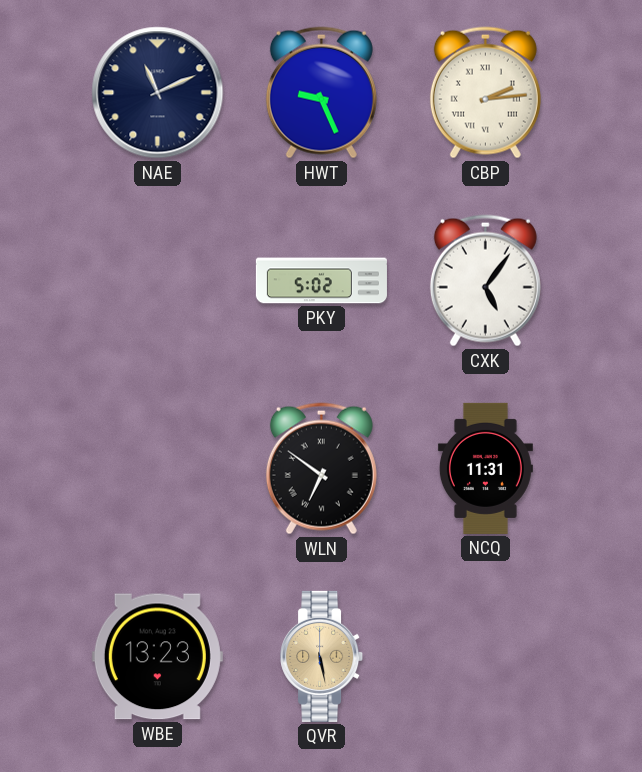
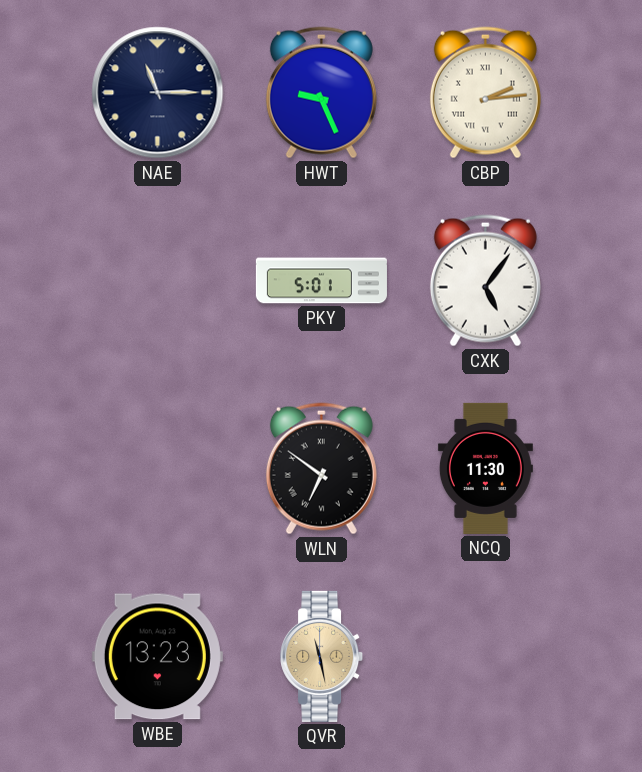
NAE: 11:11 -> 11:15
PKY: 5:02 -> 5:01
NCQ: 11:31 -> 11:30
QVR: 5:28 -> 11:28
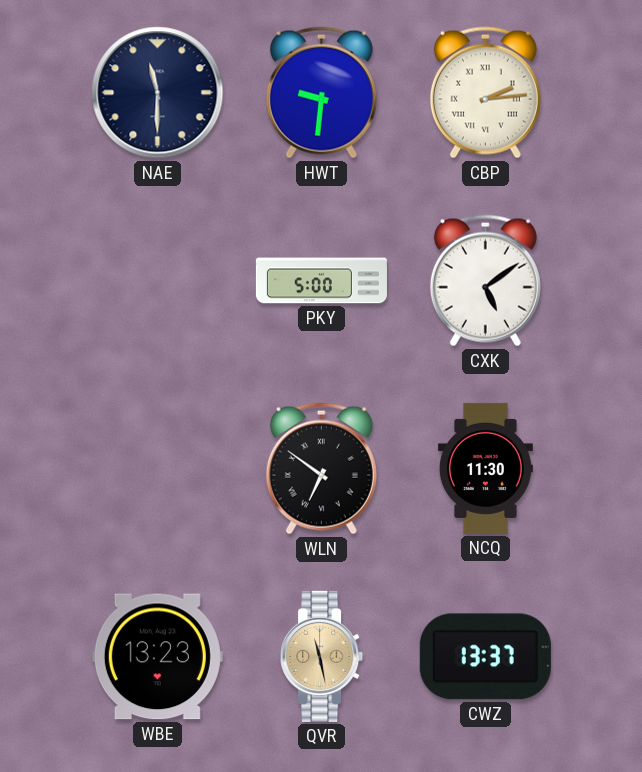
NAE: 11:15 -> 11:30
HWT: 9:26 -> 9:31
PKY: 5:01 -> 5:00
CXK: 5:06 -> 5:09
CWZ: none -> 13:37
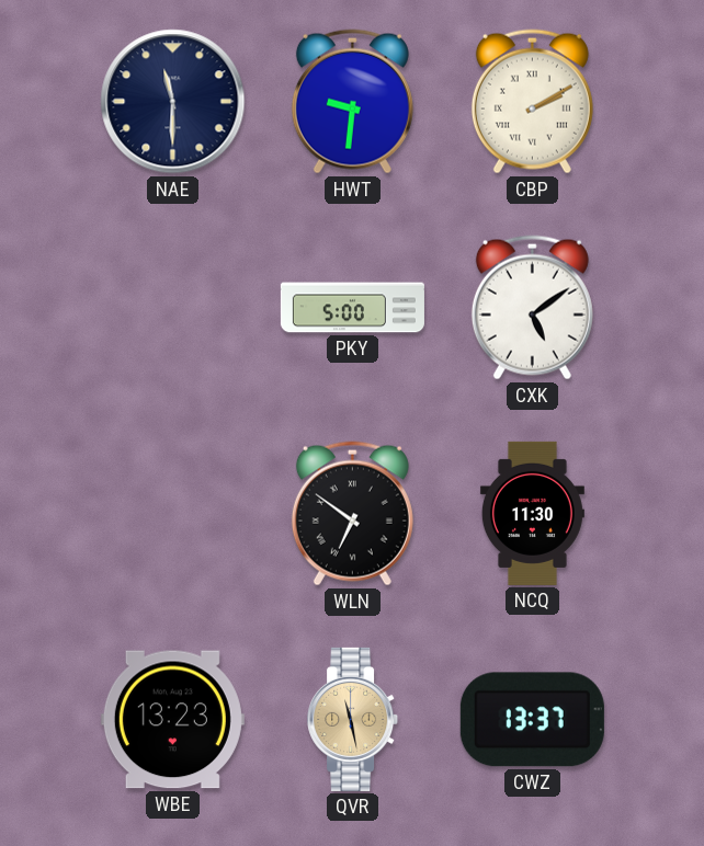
CBP: 2:14 -> 2:10
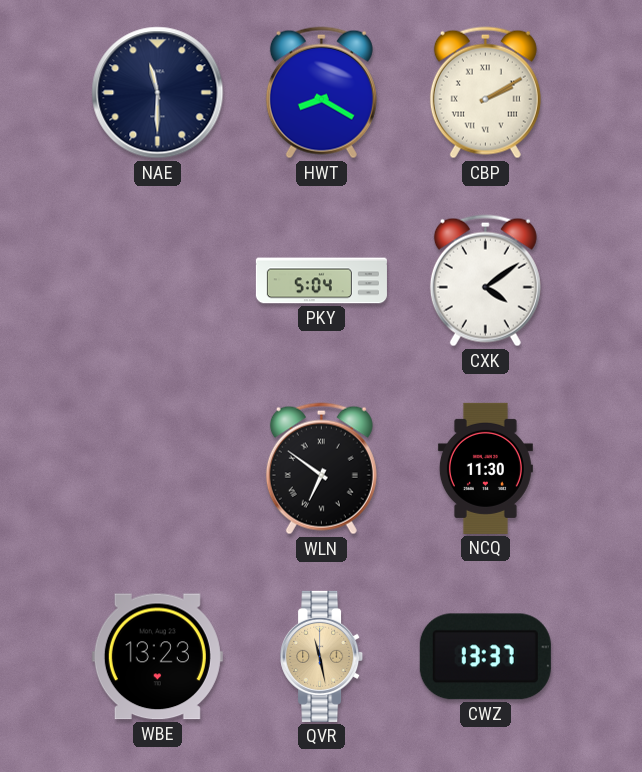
HWT: 9:31 -> 8:20
PKY: 5:00 -> 5:04
CXK: 5:09 -> 4:09
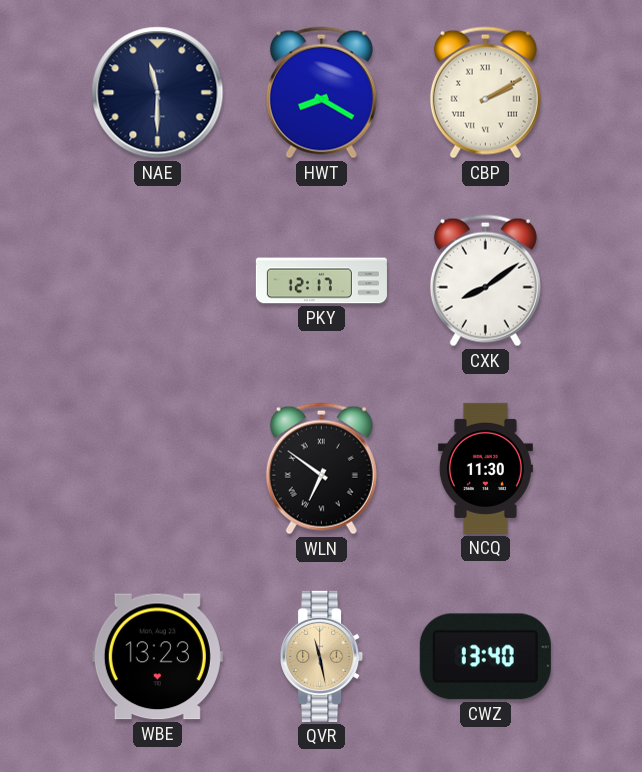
PKY: 5:04 -> 12:17
CXK: 4:09 -> 8:09
CWZ: 13:37 -> 13:40
